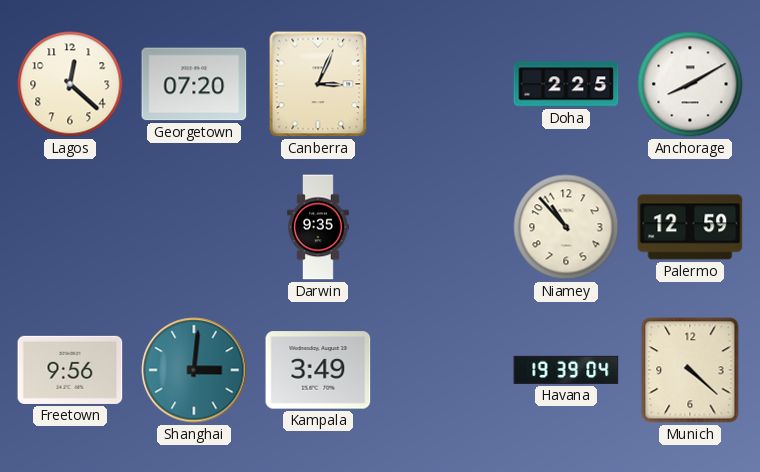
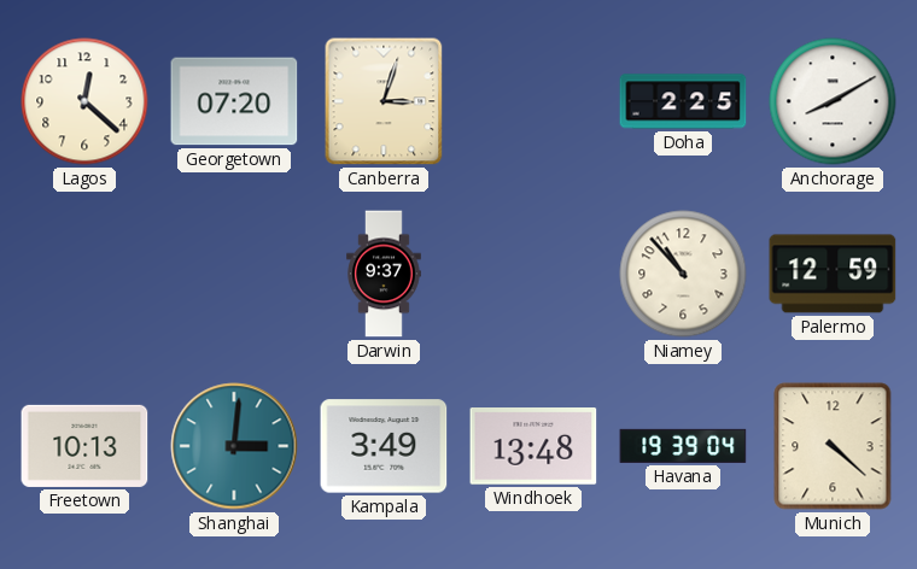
Canberra: 3:04 -> 3:03
Darwin: 9:35 -> 9:37
Freetown: 9:56 -> 10:13
Windhoek: none -> 13:48
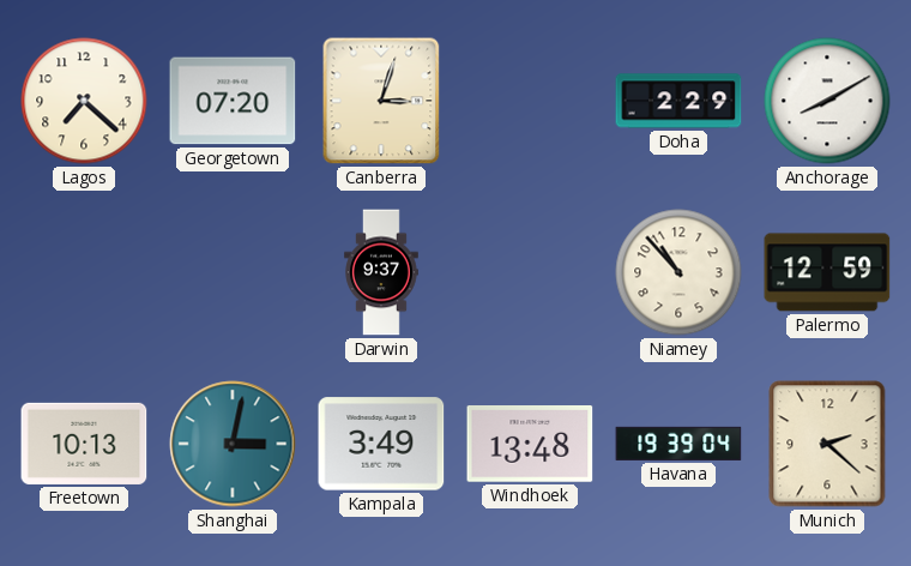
Lagos: 12:22 -> 7:22
Doha: 2:25 -> 2:29
Shanghai: 3:01 -> 3:02
Munich: 4:22 -> 2:22
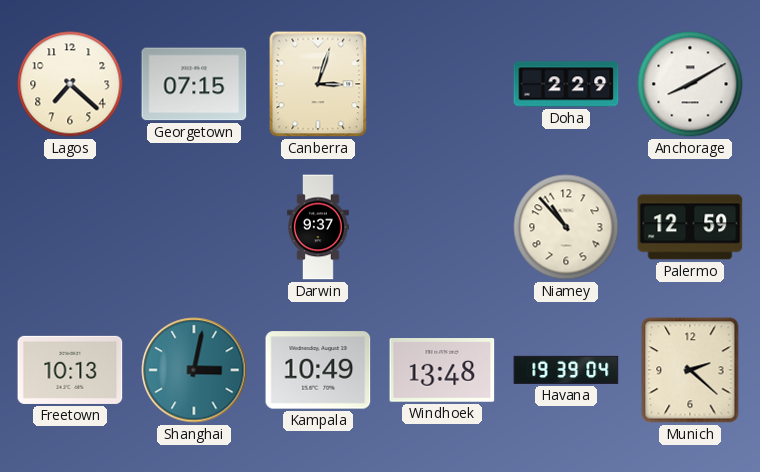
Georgetown: 07:20 -> 07:15
Kampala: 3:49 -> 10:49
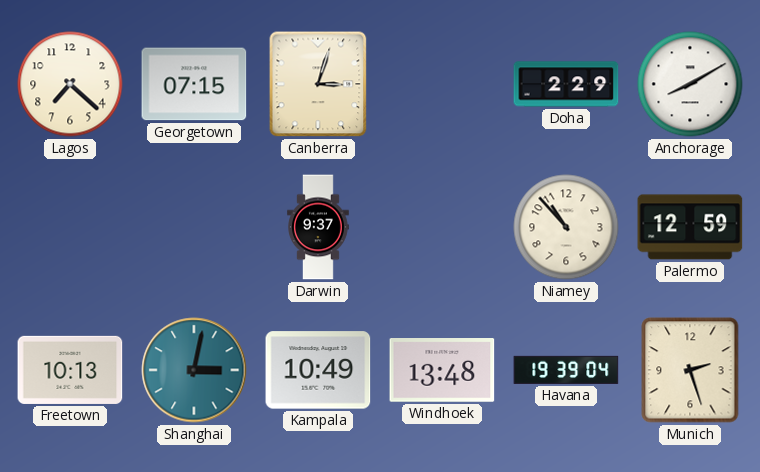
Munich: 2:22 -> 2:27
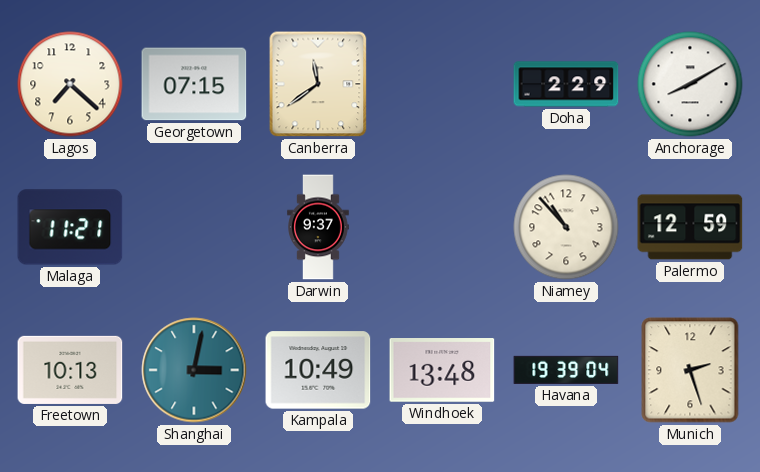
Canberra: 3:03 -> 11:39
Malaga: none -> 11:21
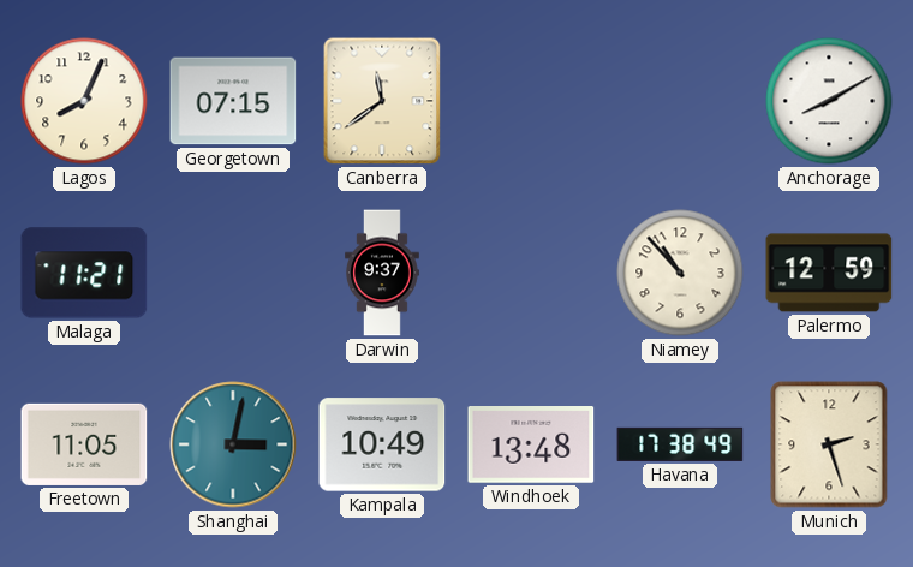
Lagos: 7:22 -> 8:04
Doha: 2:29 -> none
Freetown: 10:13 -> 11:05
Havana: 19:39 -> 17:38
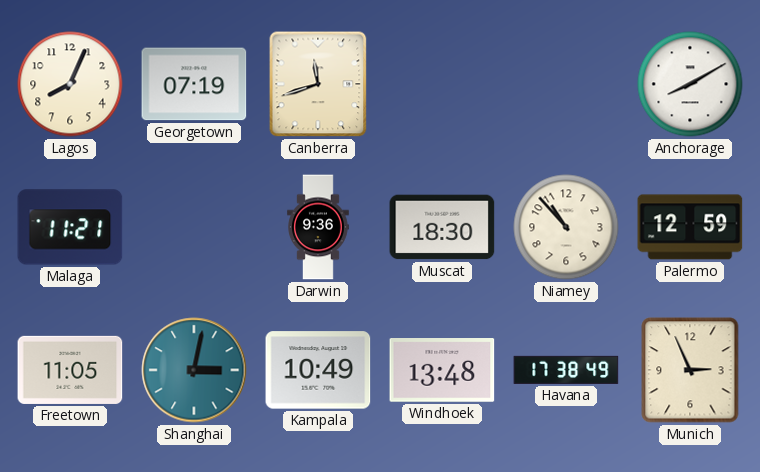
Georgetown: 07:15 -> 07:19
Canberra: 11:39 -> 11:42
Darwin: 9:37 -> 9:36
Muscat: none -> 18:30
Munich: 2:27 -> 2:56
